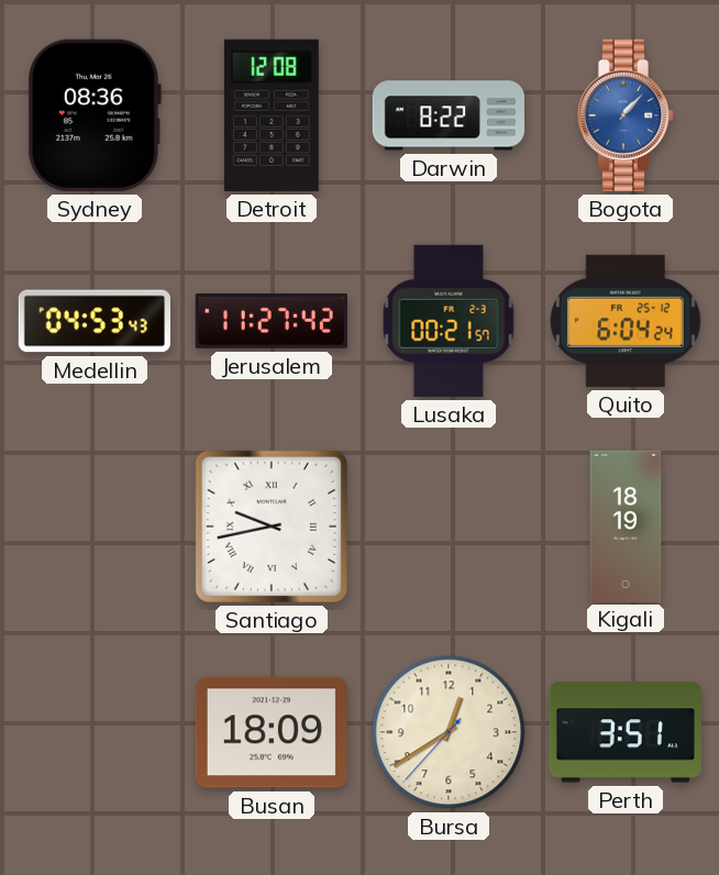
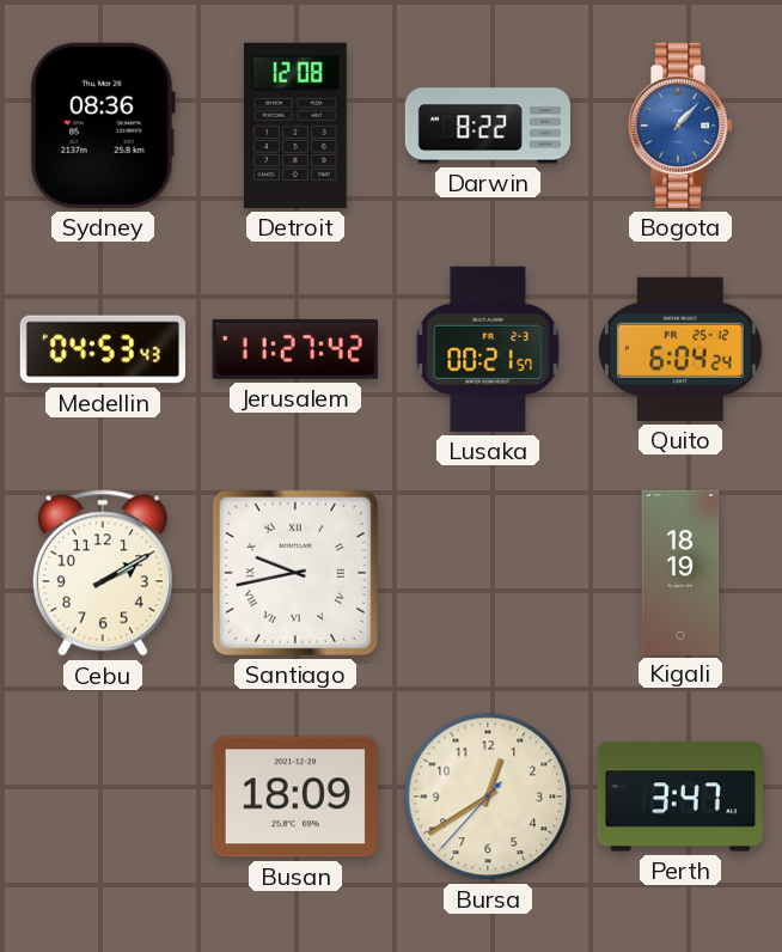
Cebu: none -> 2:10
Perth: 3:51 -> 3:47
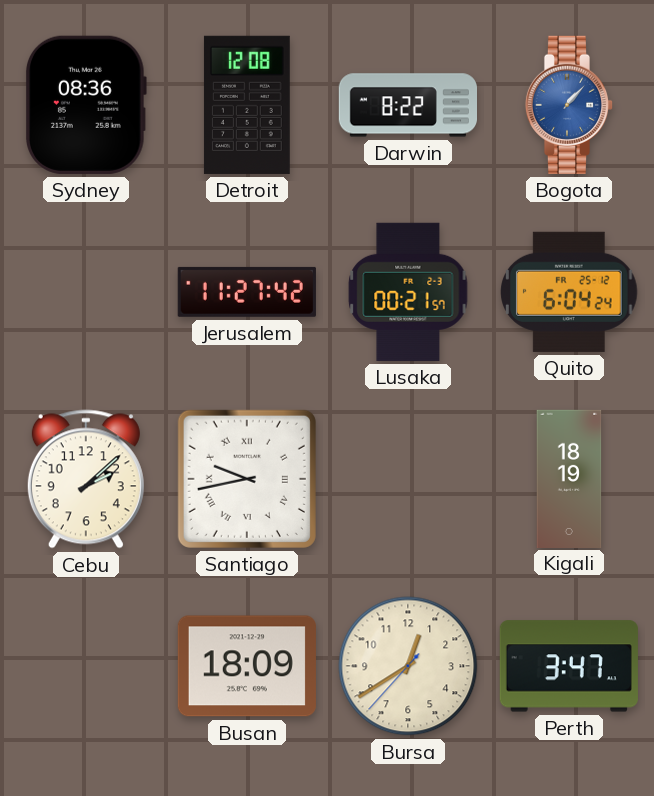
Medellin: 04:53 -> none
Cebu: 2:10 -> 2:08
